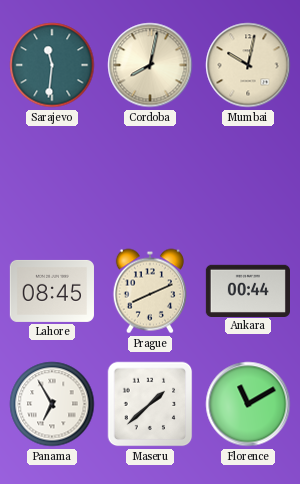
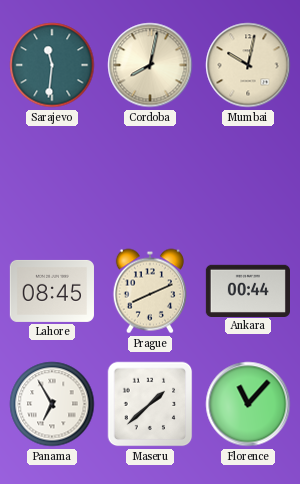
Florence: 11:10 -> 11:07
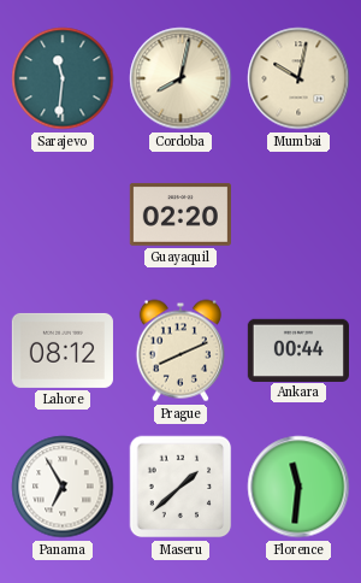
Guayaquil: none -> 02:20
Lahore: 08:45 -> 08:12
Florence: 11:07 -> 11:31
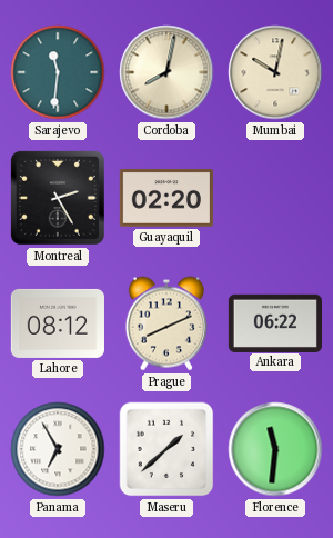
Montreal: none -> 2:25
Ankara: 00:44 -> 06:22
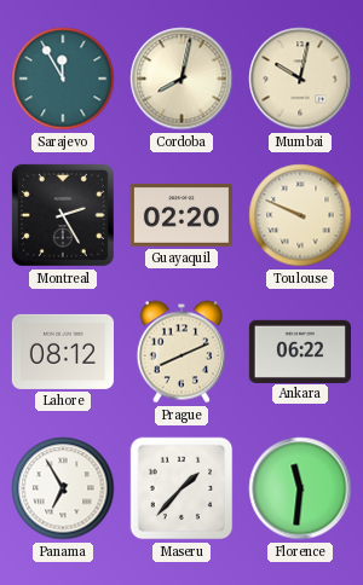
Sarajevo: 11:31 -> 11:55
Toulouse: none -> 9:49
Maseru: 1:38 -> 1:37
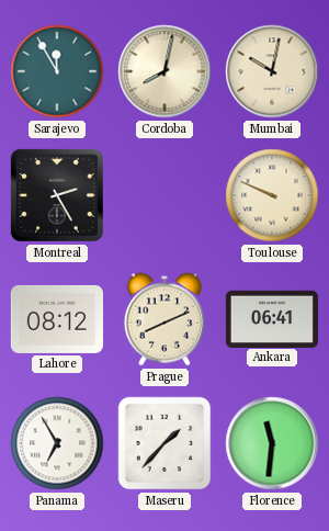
Guayaquil: 02:20 -> none
Ankara: 06:22 -> 06:41
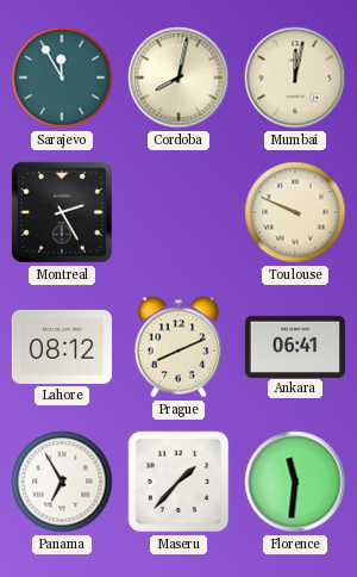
Mumbai: 10:02 -> 12:02
